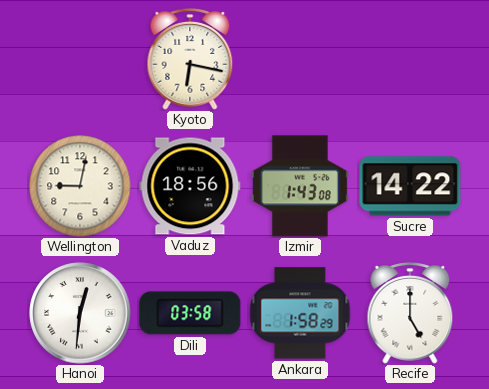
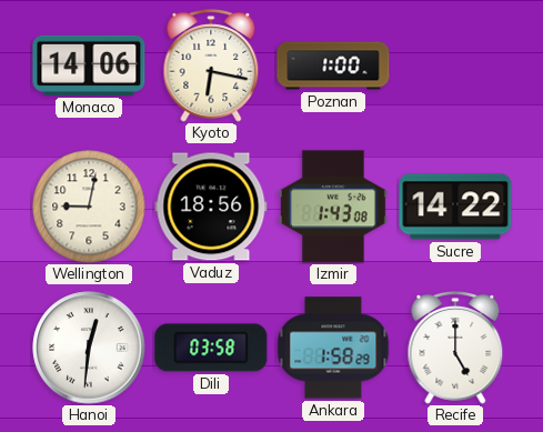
Monaco: none -> 14:06
Poznan: none -> 1:00
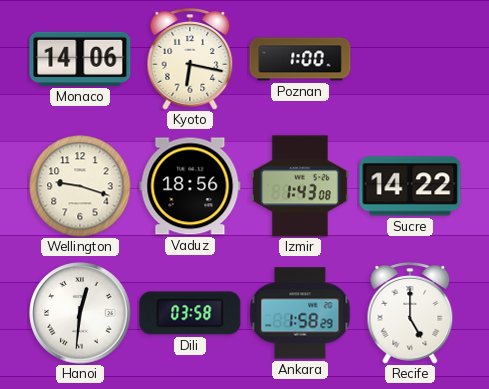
Wellington: 9:02 -> 9:18
